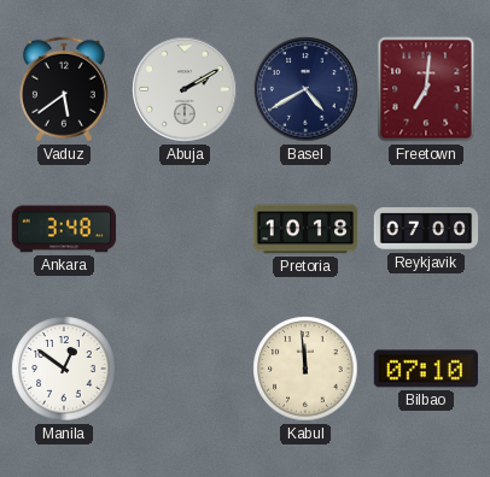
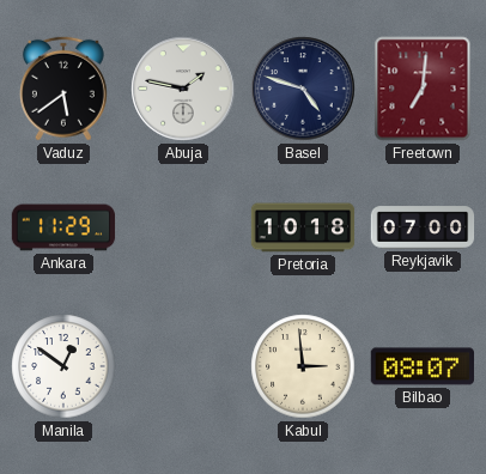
Abuja: 2:10 -> 1:47
Basel: 4:40 -> 4:48
Ankara: 3:48 -> 11:29
Kabul: 11:59 -> 2:59
Bilbao: 07:10 -> 08:07
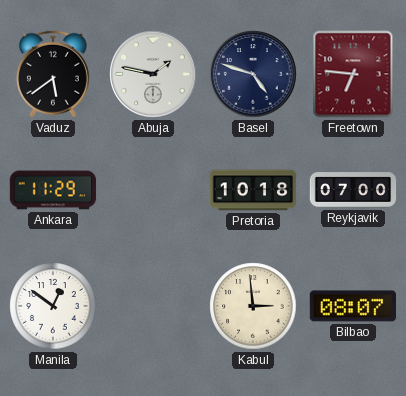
Freetown: 7:01 -> 6:46
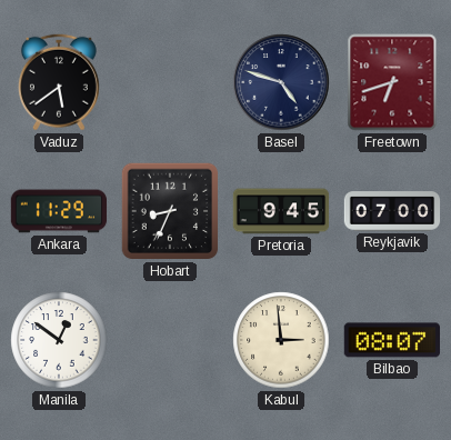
Abuja: 1:47 -> none
Freetown: 6:46 -> 6:42
Hobart: none -> 8:34
Pretoria: 10:18 -> 9:45
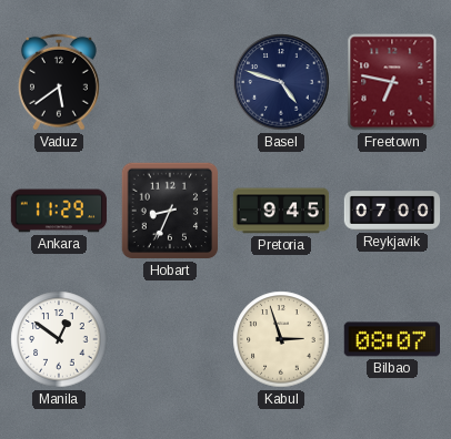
Freetown: 6:42 -> 6:47
Kabul: 2:59 -> 2:57
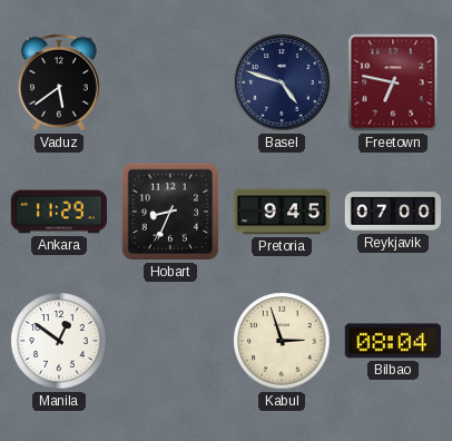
Bilbao: 08:07 -> 08:04
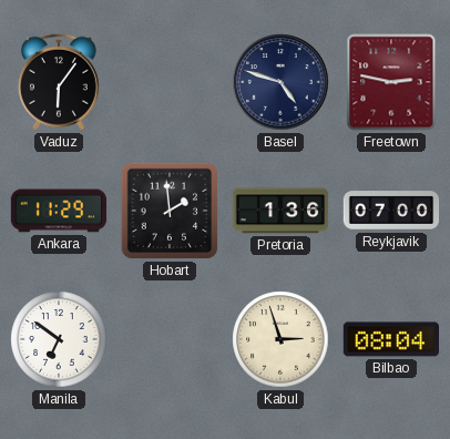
Vaduz: 5:39 -> 6:06
Freetown: 6:47 -> 2:47
Hobart: 8:34 -> 1:59
Pretoria: 9:45 -> 1:36
Manila: 12:51 -> 6:51
